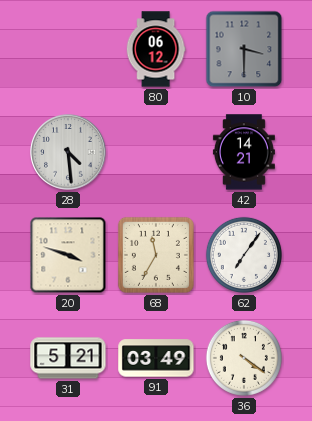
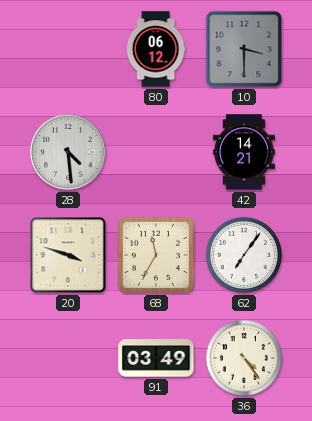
31: 5:21 -> none
36: 4:21 -> 4:24
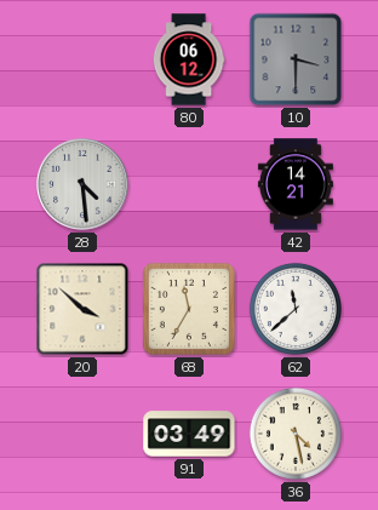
20: 3:48 -> 3:52
62: 7:06 -> 11:38
36: 4:24 -> 4:28
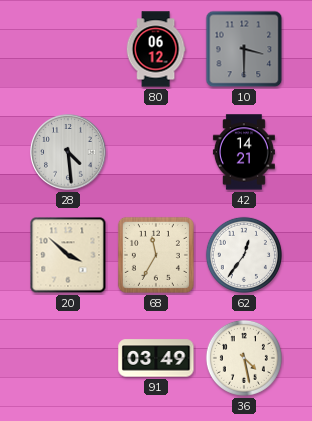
62: 11:38 -> 12:36
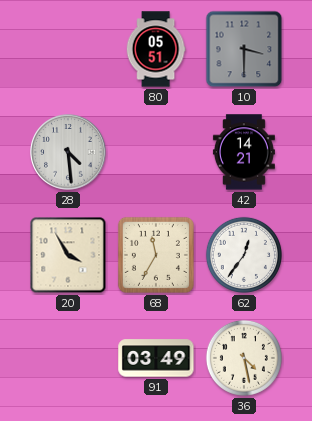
80: 06:12 -> 05:51
20: 3:52 -> 3:55
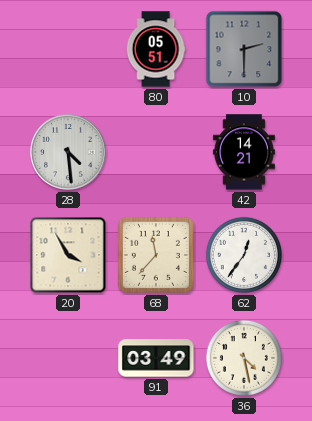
10: 3:30 -> 2:30
68: 11:35 -> 11:37
